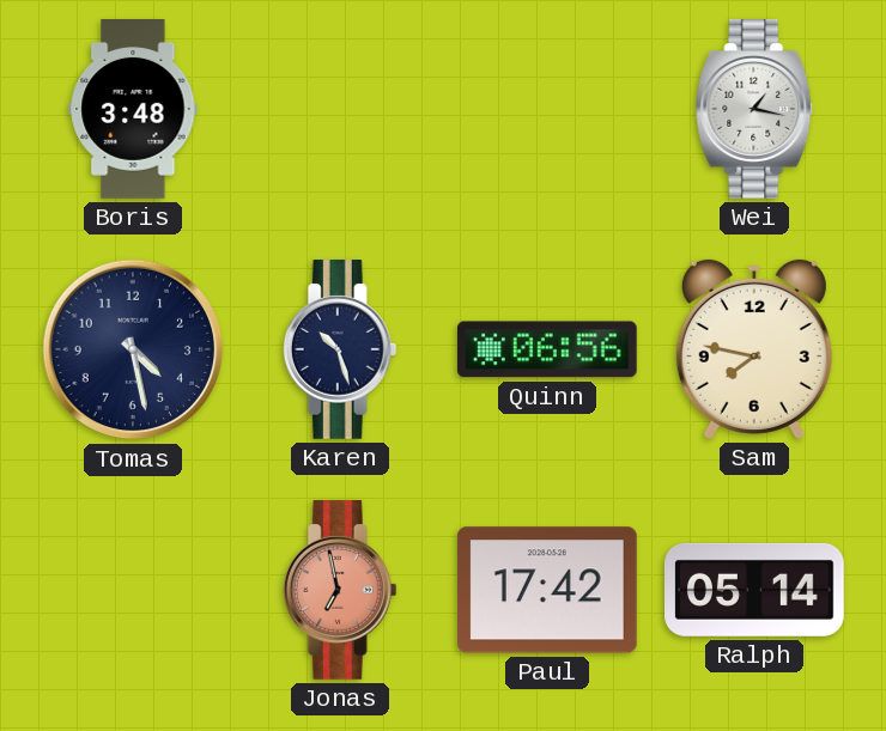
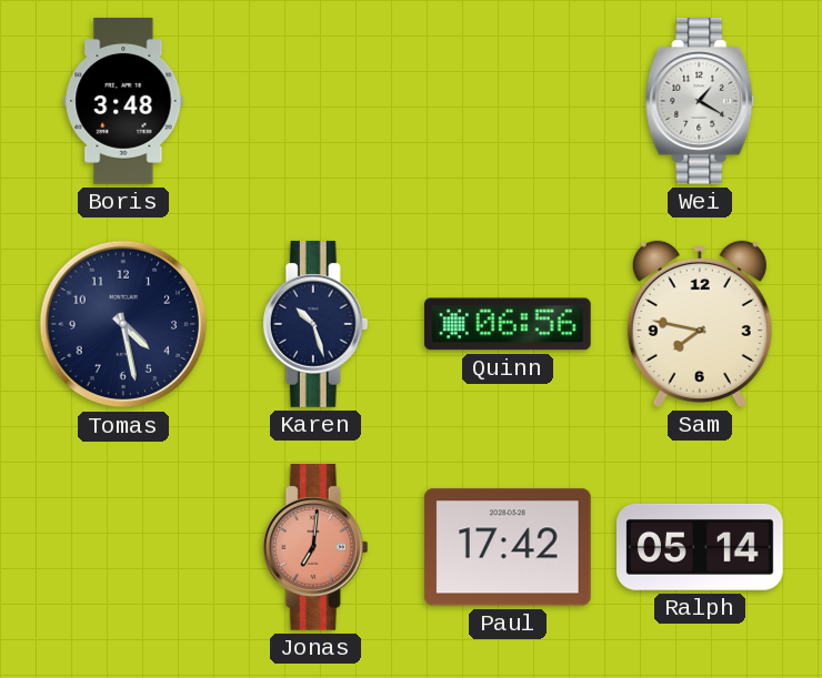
Wei: 1:17 -> 1:20
Jonas: 6:58 -> 7:01
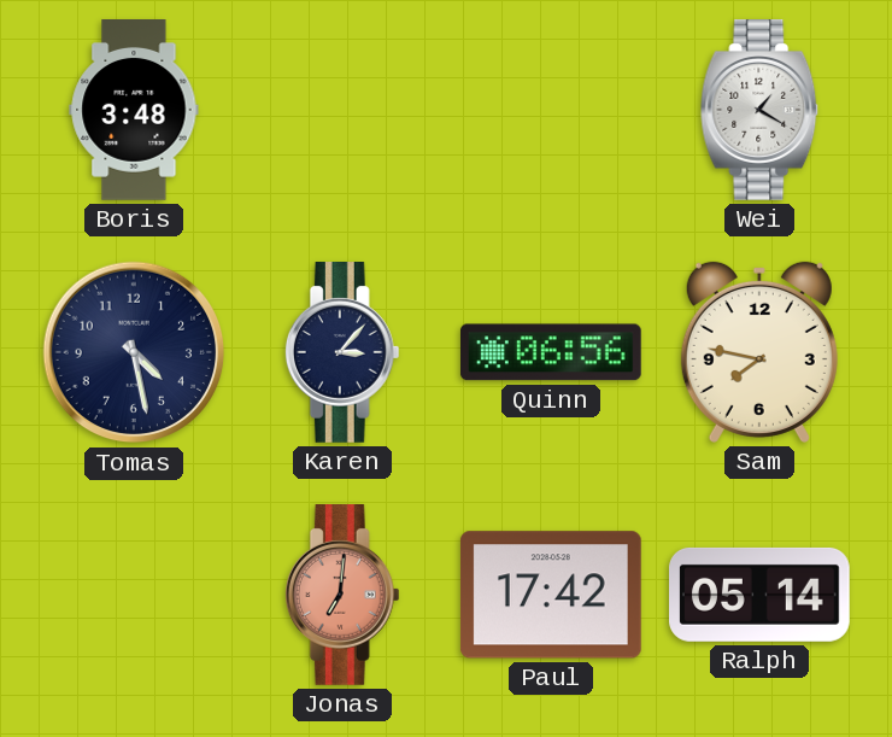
Karen: 10:27 -> 3:07
